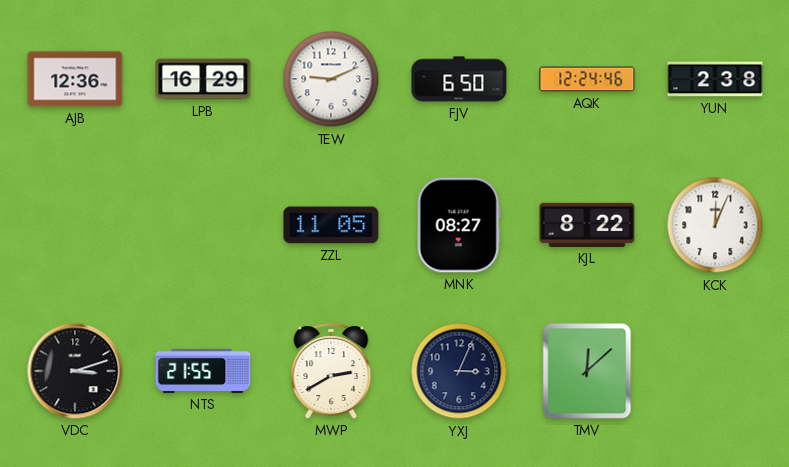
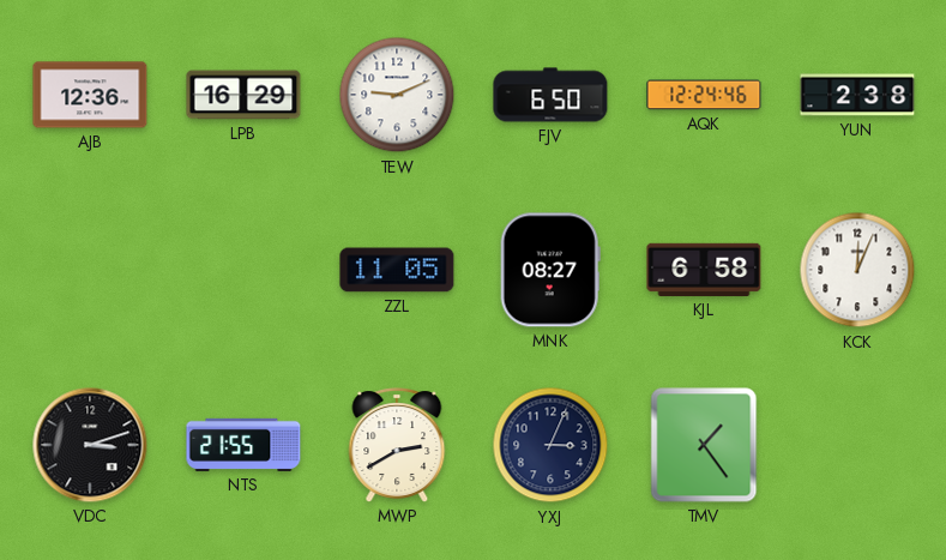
KJL: 8:22 -> 6:58
TMV: 12:08 -> 1:24
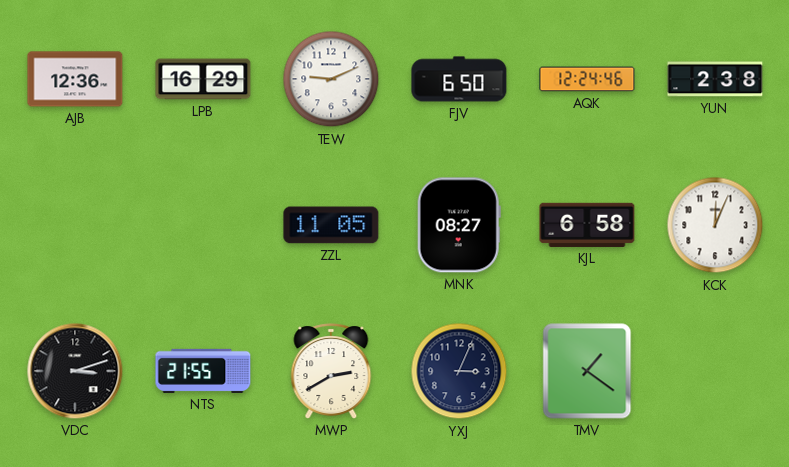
TMV: 1:24 -> 1:21
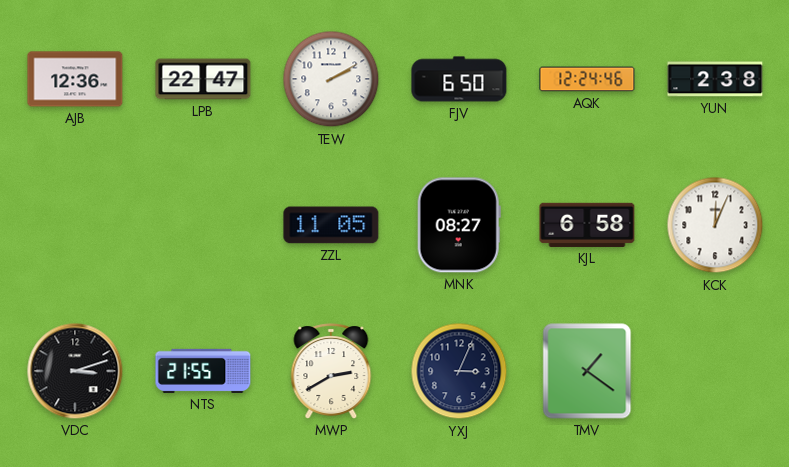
LPB: 16:29 -> 22:47
TEW: 9:11 -> 2:10
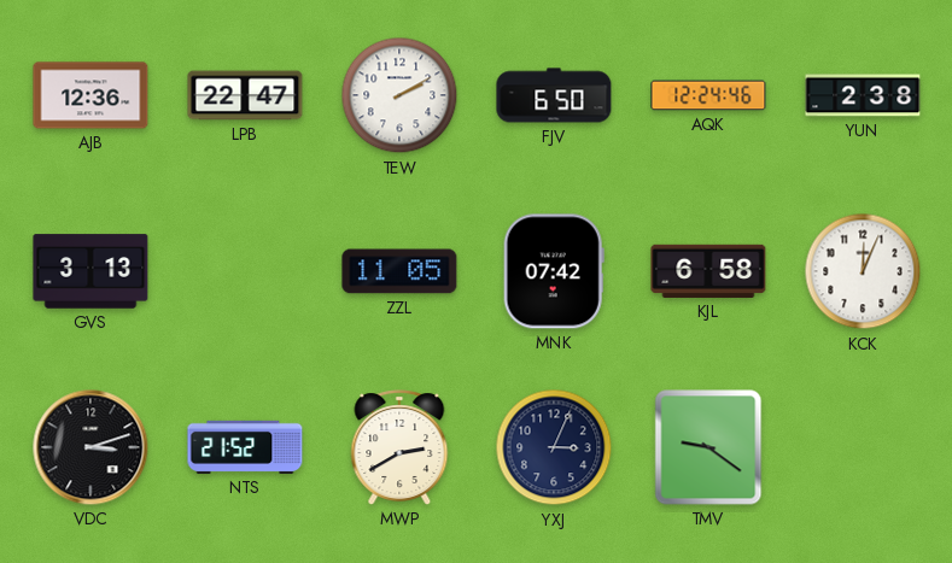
GVS: none -> 3:13
MNK: 08:27 -> 07:42
NTS: 21:55 -> 21:52
TMV: 1:21 -> 9:21
